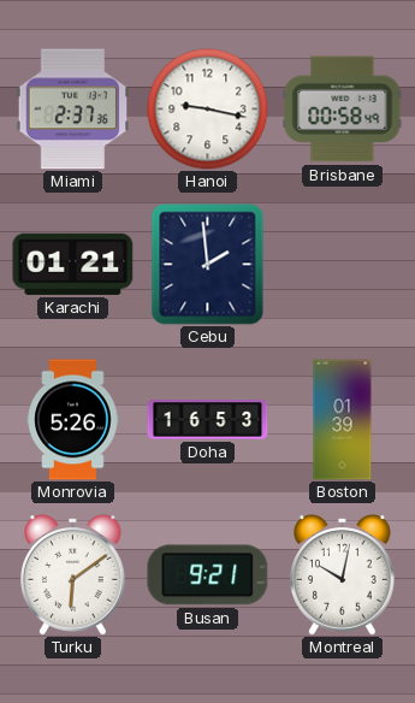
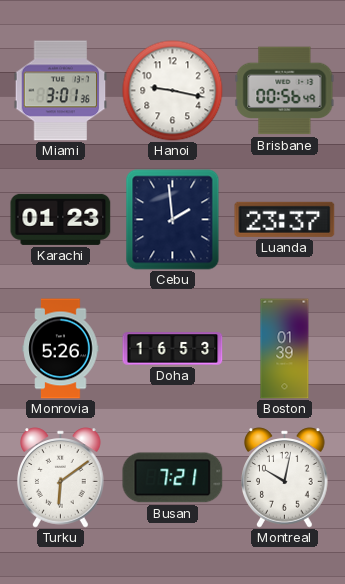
Miami: 2:37 -> 3:01
Brisbane: 00:58 -> 00:56
Karachi: 01:21 -> 01:23
Luanda: none -> 23:37
Busan: 9:21 -> 7:21
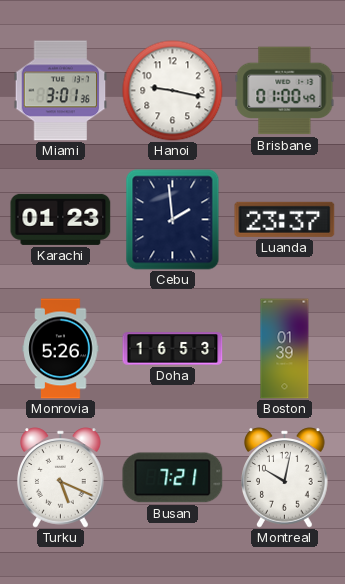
Brisbane: 00:56 -> 01:00
Turku: 6:09 -> 5:19
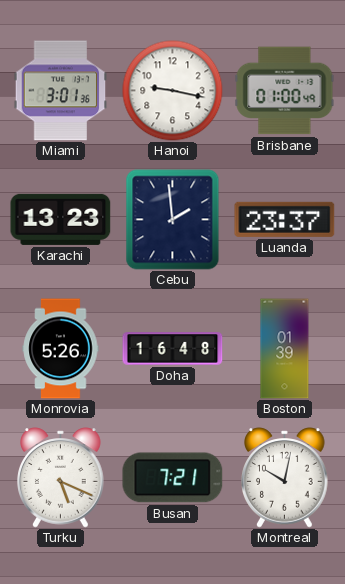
Karachi: 01:23 -> 13:23
Doha: 16:53 -> 16:48
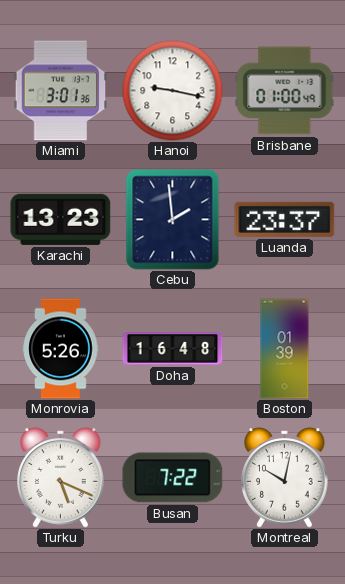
Busan: 7:21 -> 7:22
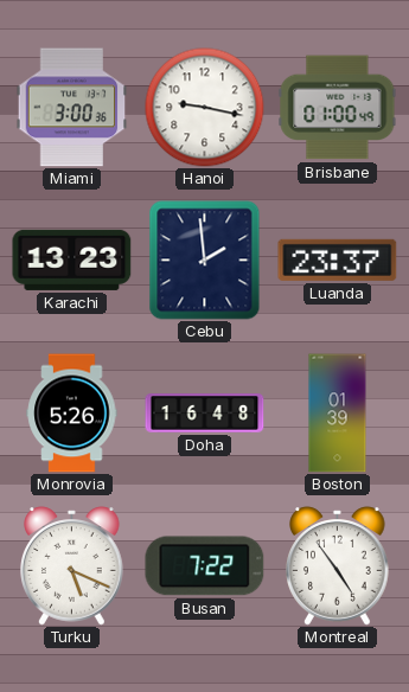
Miami: 3:01 -> 3:00
Montreal: 10:02 -> 4:54
